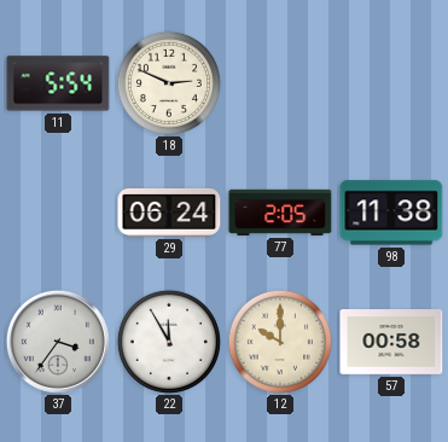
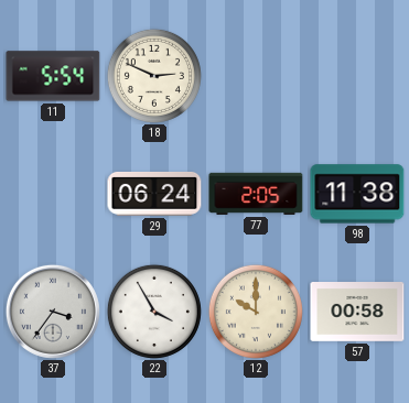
22: 11:55 -> 3:55
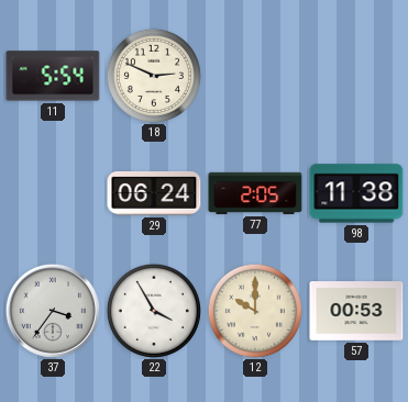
57: 00:58 -> 00:53
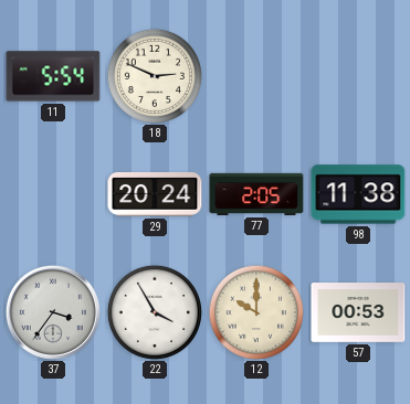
29: 06:24 -> 20:24
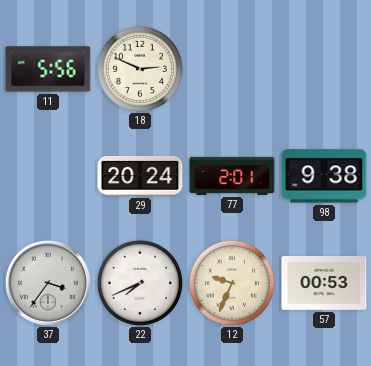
11: 5:54 -> 5:56
77: 2:05 -> 2:01
98: 11:38 -> 9:38
22: 3:55 -> 7:41
12: 10:00 -> 9:34
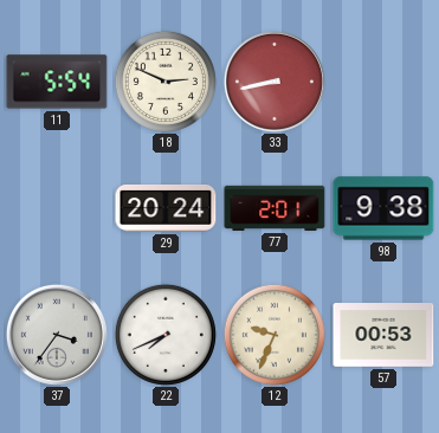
11: 5:56 -> 5:54
33: none -> 8:43
